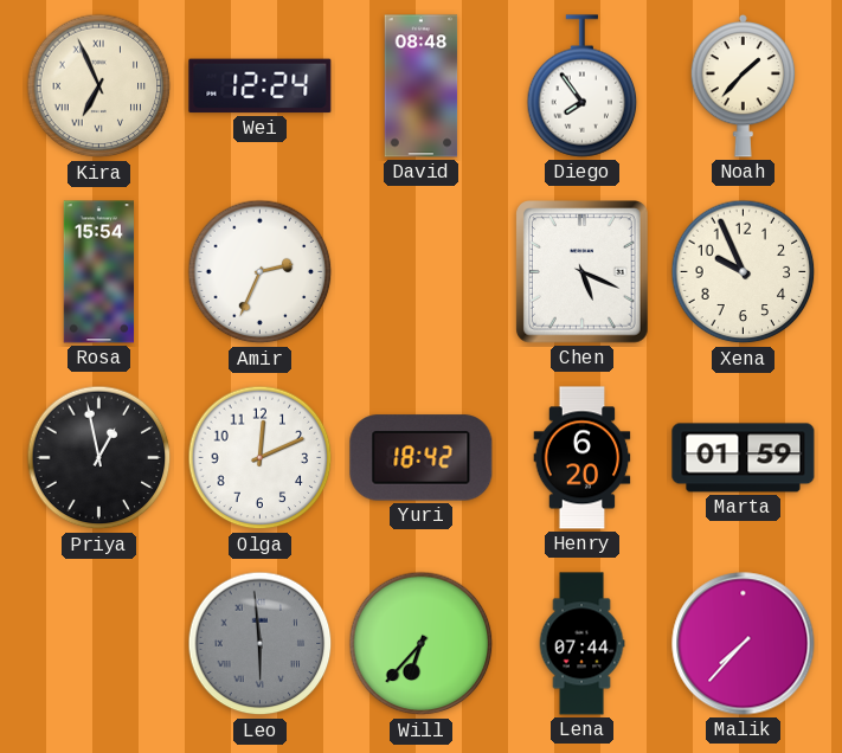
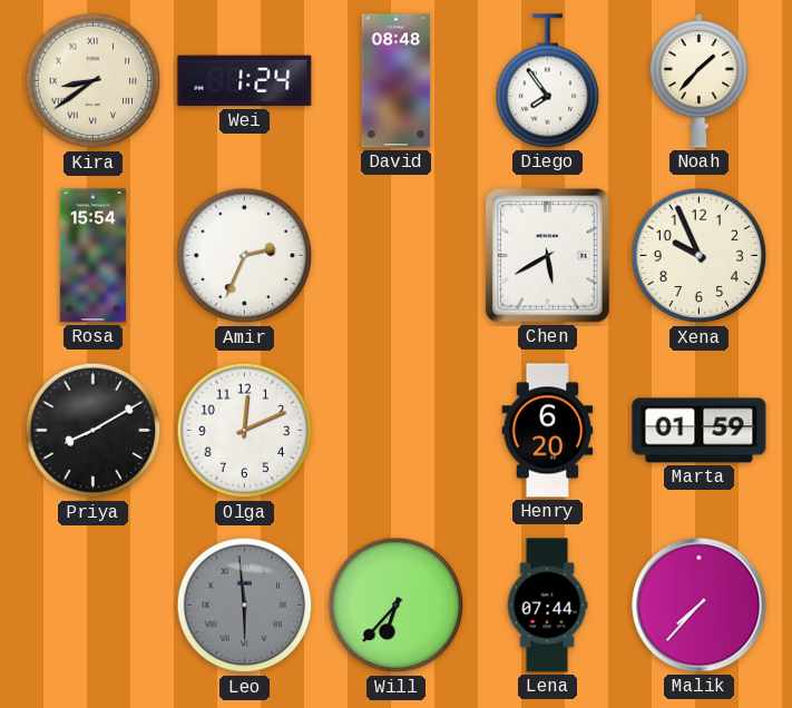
Kira: 6:56 -> 8:39
Wei: 12:24 -> 1:24
Chen: 5:19 -> 5:40
Priya: 12:58 -> 8:10
Yuri: 18:42 -> none
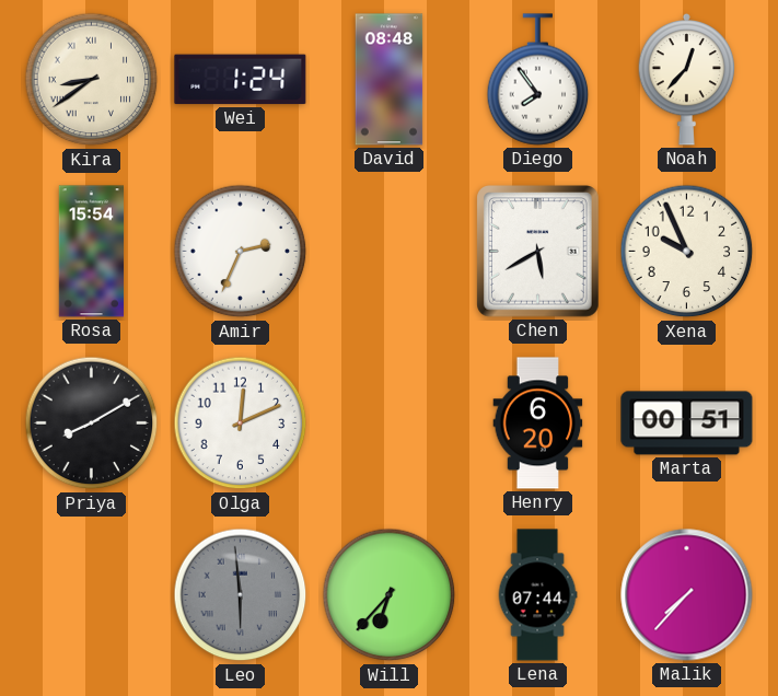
Noah: 1:37 -> 12:37
Marta: 01:59 -> 00:51
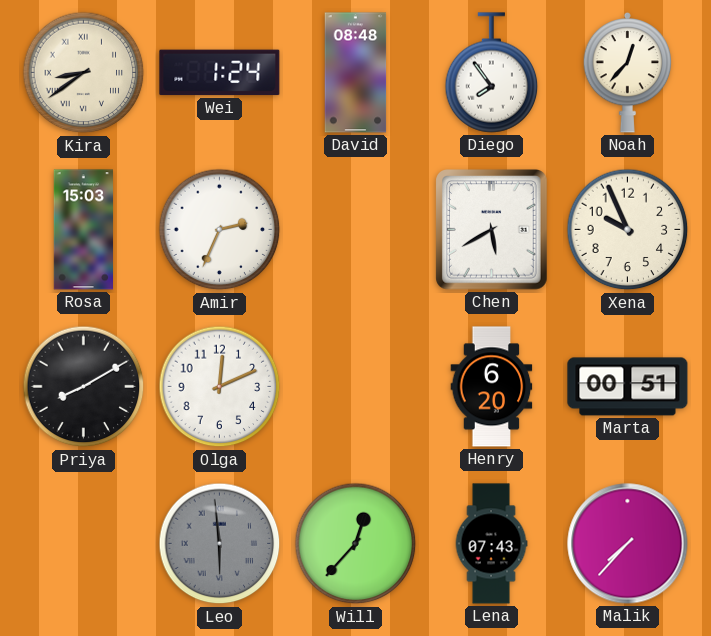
Rosa: 15:54 -> 15:03
Will: 6:37 -> 12:37
Lena: 07:44 -> 07:43
